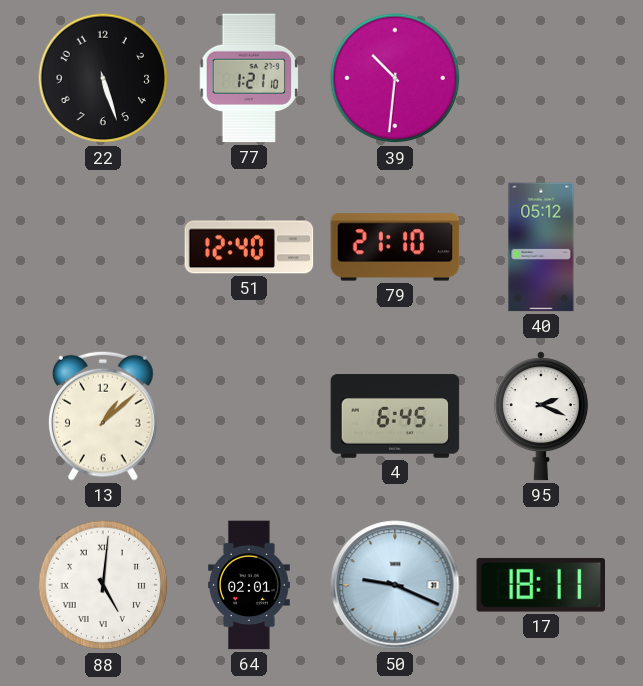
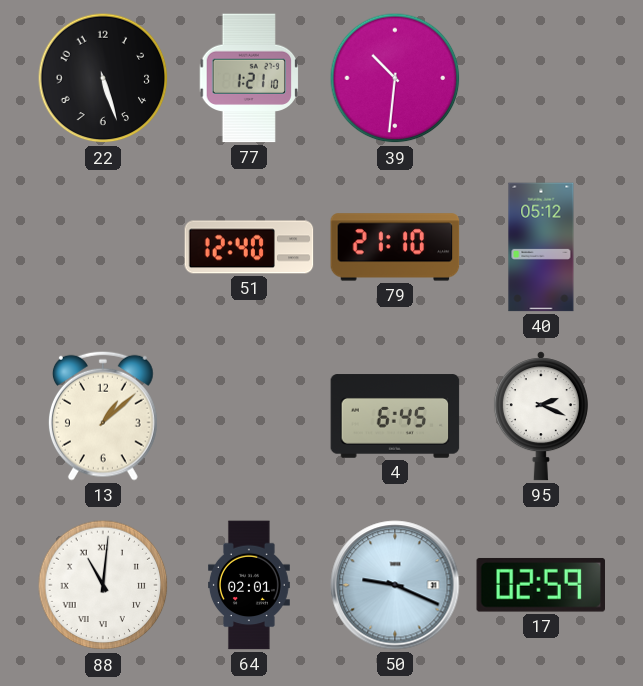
88: 5:01 -> 11:01
17: 18:11 -> 02:59
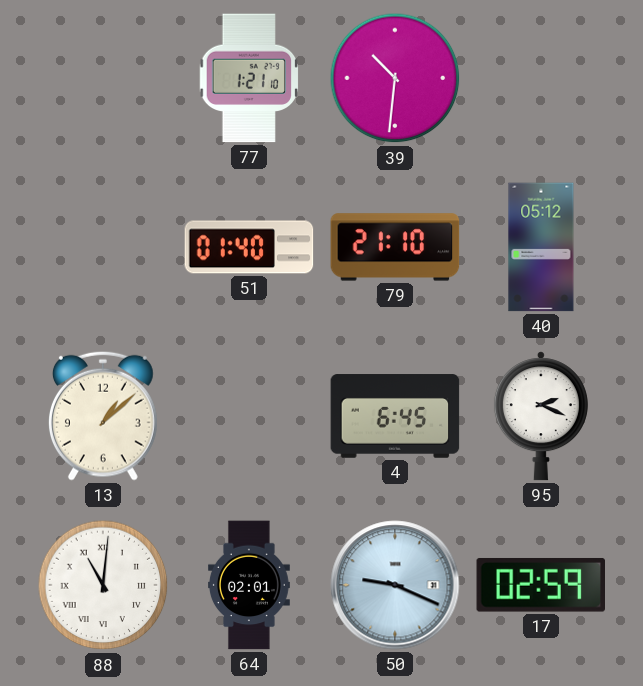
22: 5:27 -> none
51: 12:40 -> 01:40
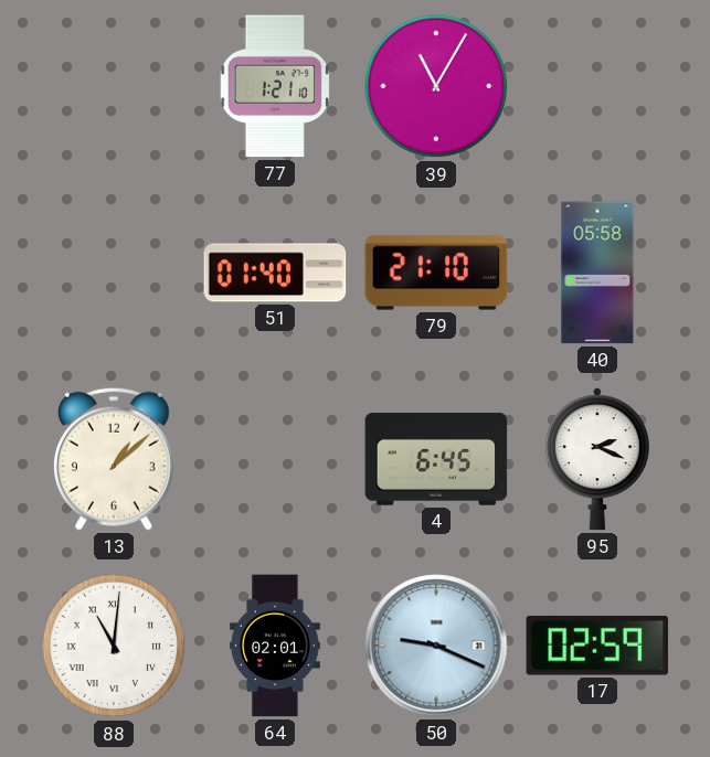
39: 10:31 -> 11:05
40: 05:12 -> 05:58
